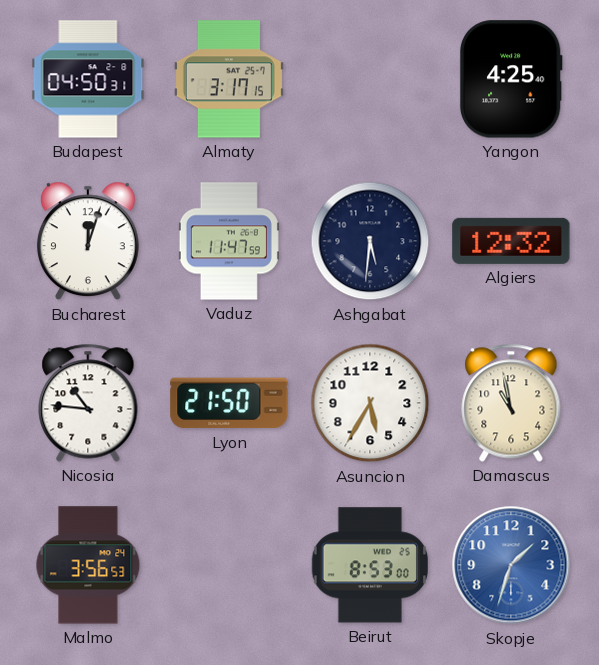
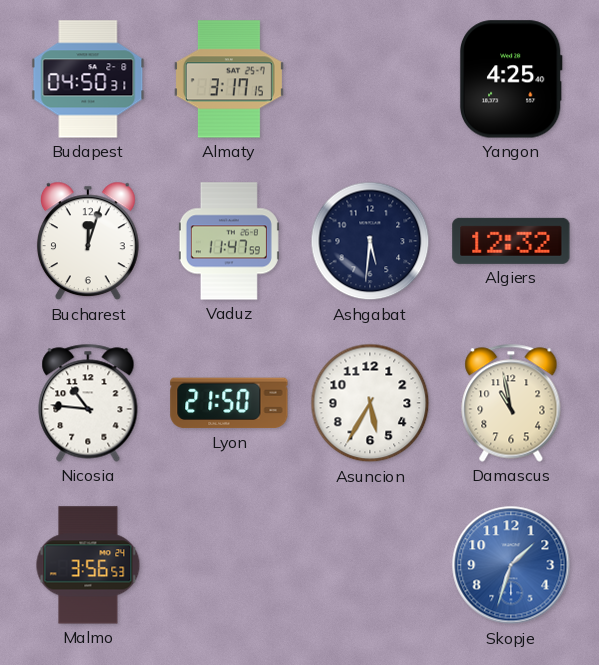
Beirut: 8:53 -> none
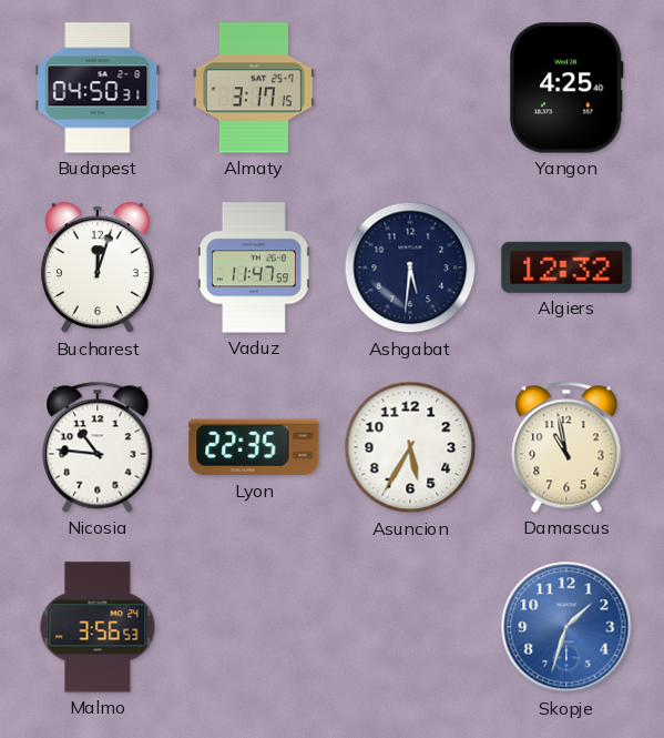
Lyon: 21:50 -> 22:35
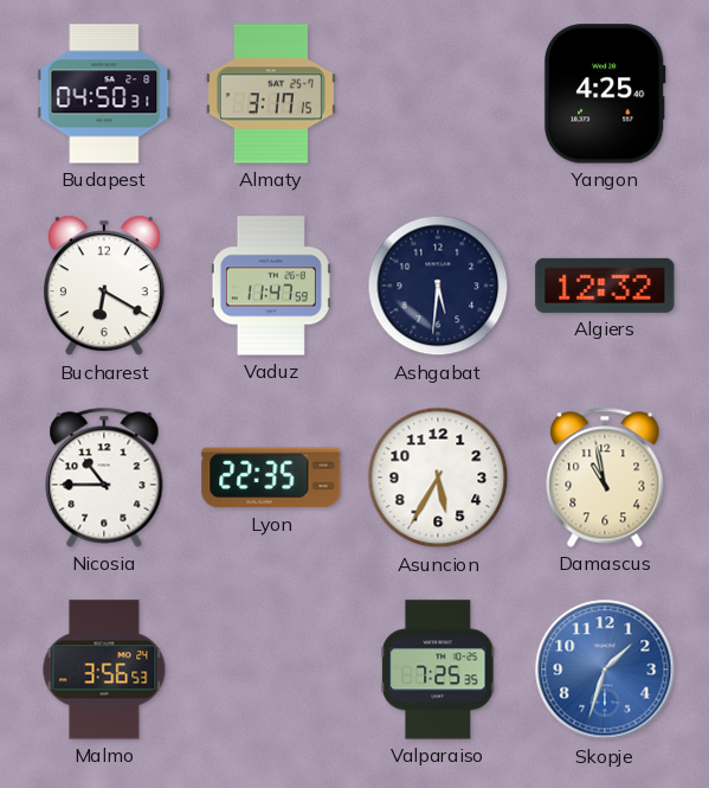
Bucharest: 12:03 -> 6:20
Nicosia: 10:46 -> 10:45
Valparaiso: none -> 7:25
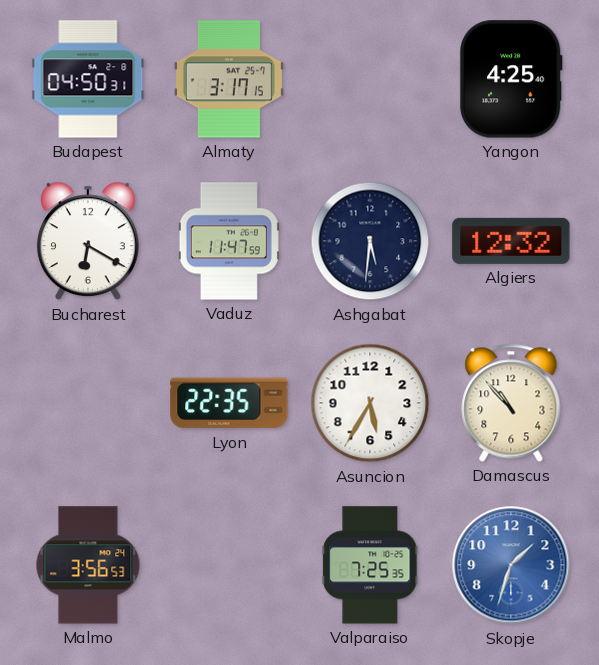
Nicosia: 10:45 -> none
Damascus: 10:58 -> 10:53
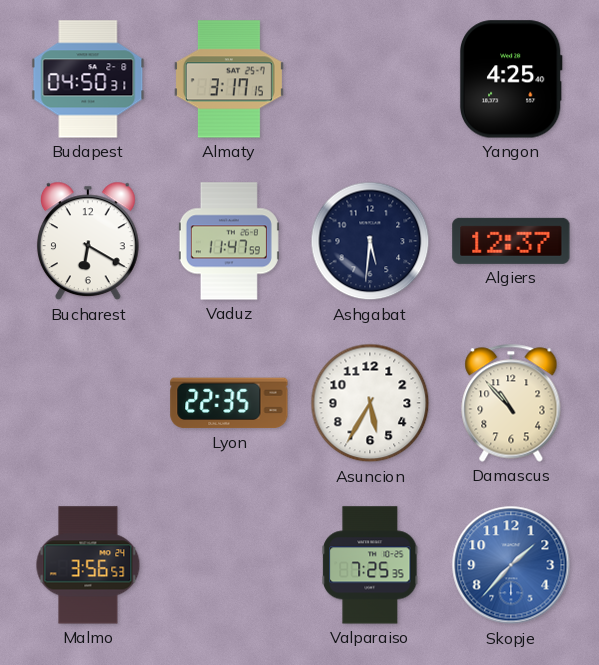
Algiers: 12:32 -> 12:37
Skopje: 1:33 -> 1:37
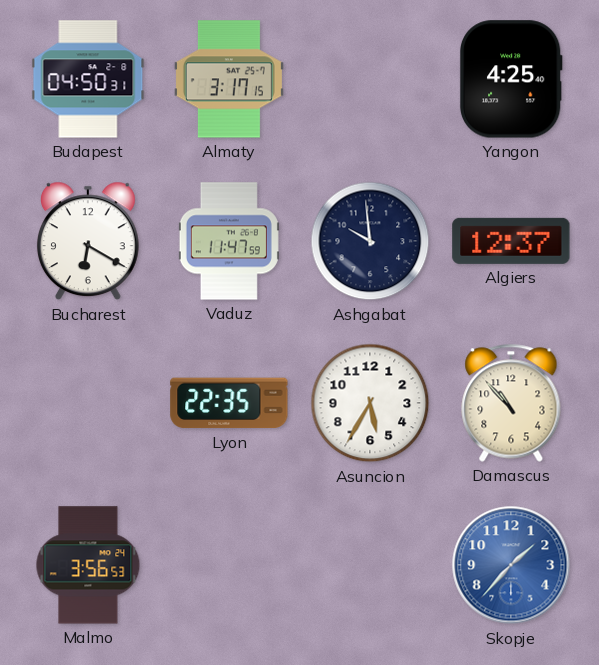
Ashgabat: 5:31 -> 9:59
Valparaiso: 7:25 -> none
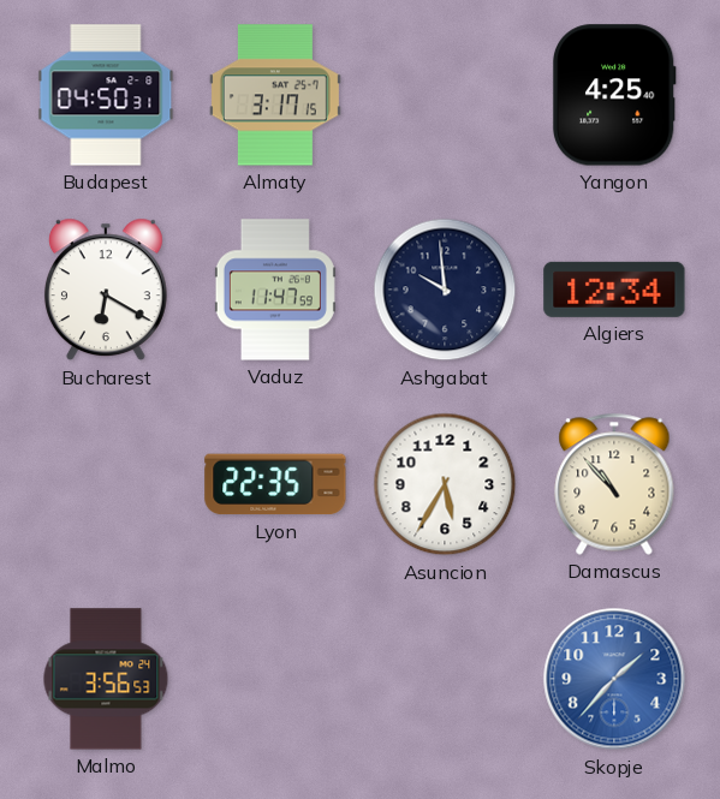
Algiers: 12:37 -> 12:34
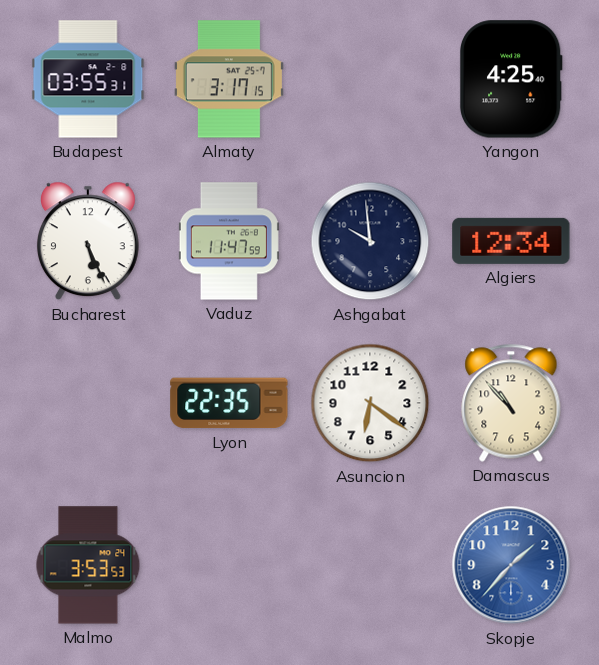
Budapest: 04:50 -> 03:55
Bucharest: 6:20 -> 5:26
Asuncion: 5:35 -> 6:21
Malmo: 3:56 -> 3:53
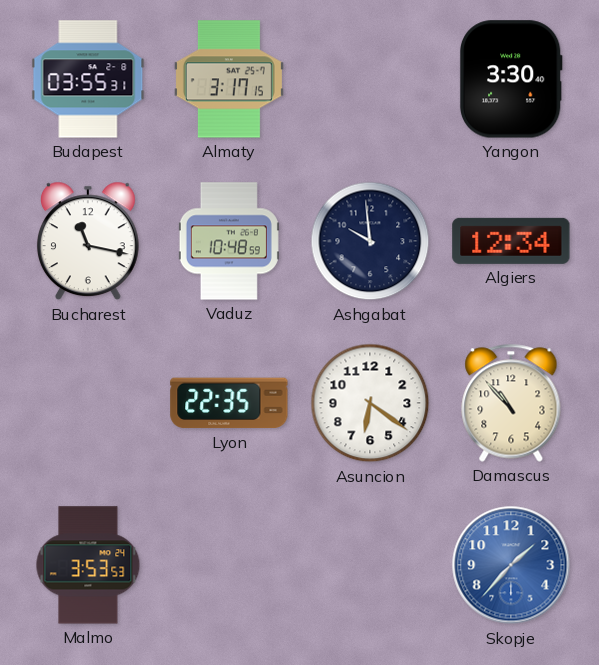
Yangon: 4:25 -> 3:30
Bucharest: 5:26 -> 11:17
Vaduz: 11:47 -> 10:48
